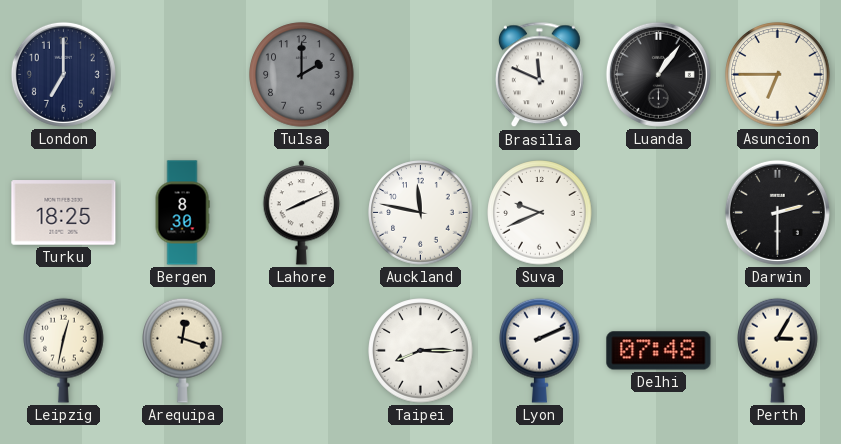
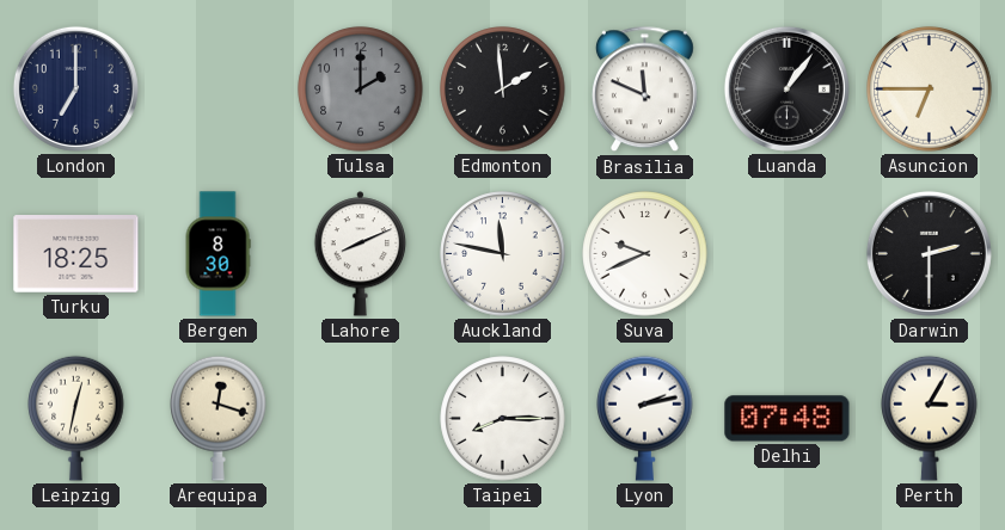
Edmonton: none -> 1:59
Lyon: 2:11 -> 2:13
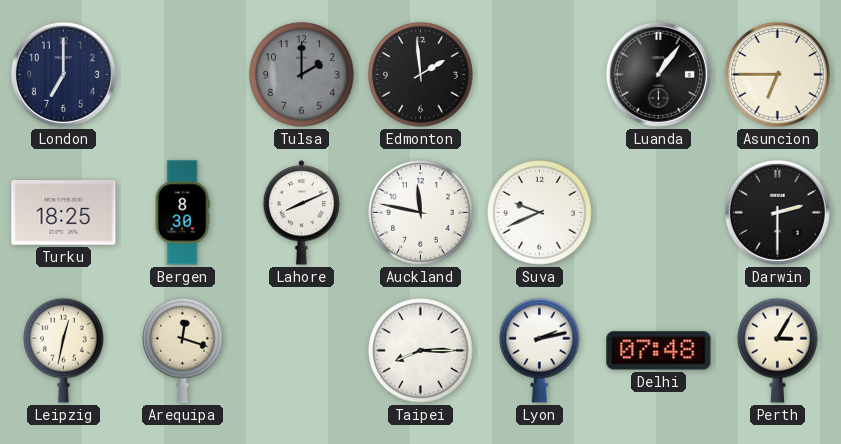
Brasilia: 11:49 -> none
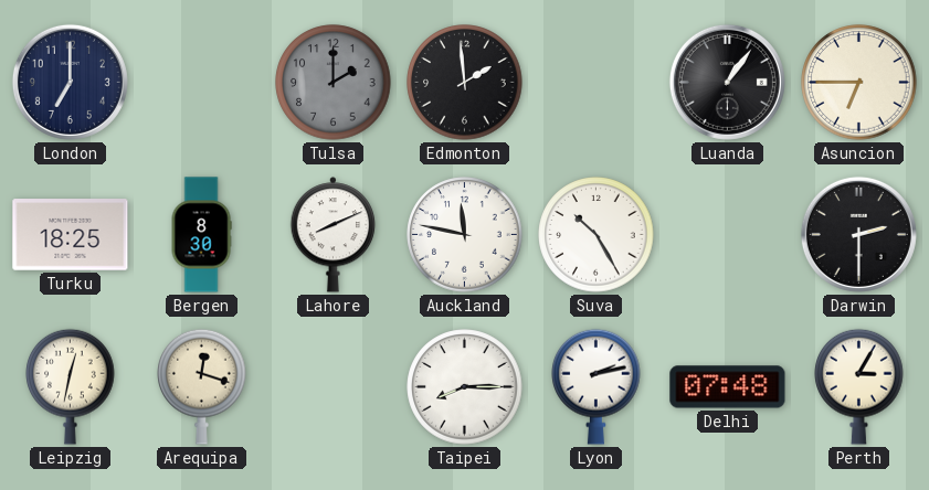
Suva: 9:41 -> 10:25
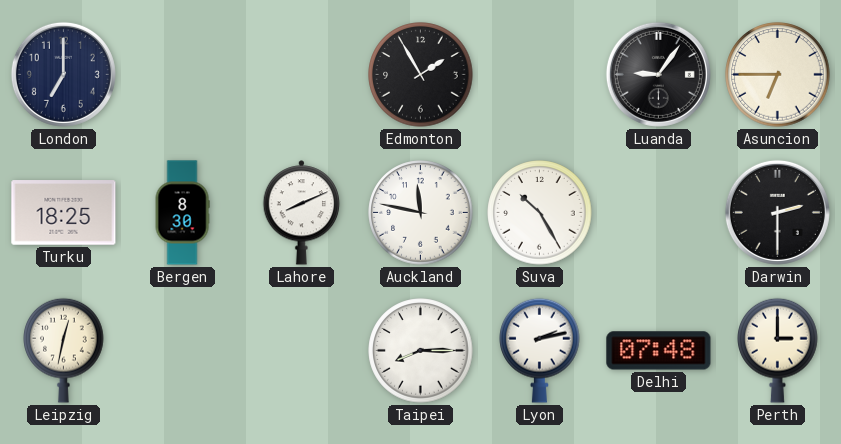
Tulsa: 2:00 -> none
Edmonton: 1:59 -> 1:55
Luanda: 1:06 -> 9:06
Arequipa: 12:18 -> none
Perth: 3:05 -> 3:00
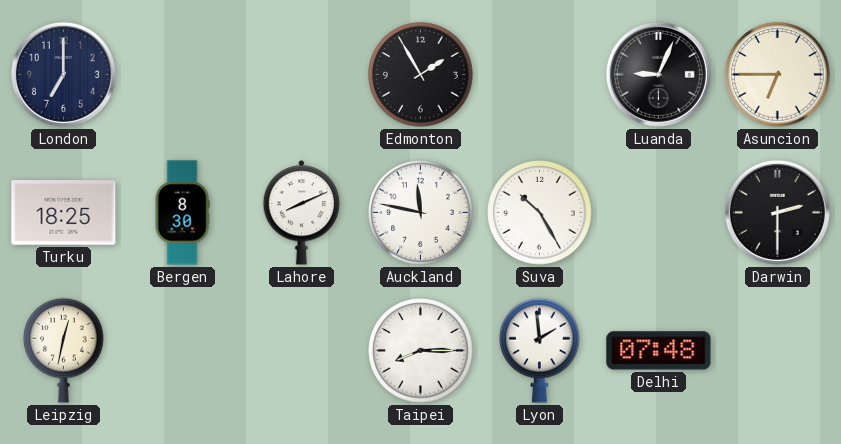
Luanda: 9:06 -> 9:04
Lyon: 2:13 -> 1:59
Perth: 3:00 -> none
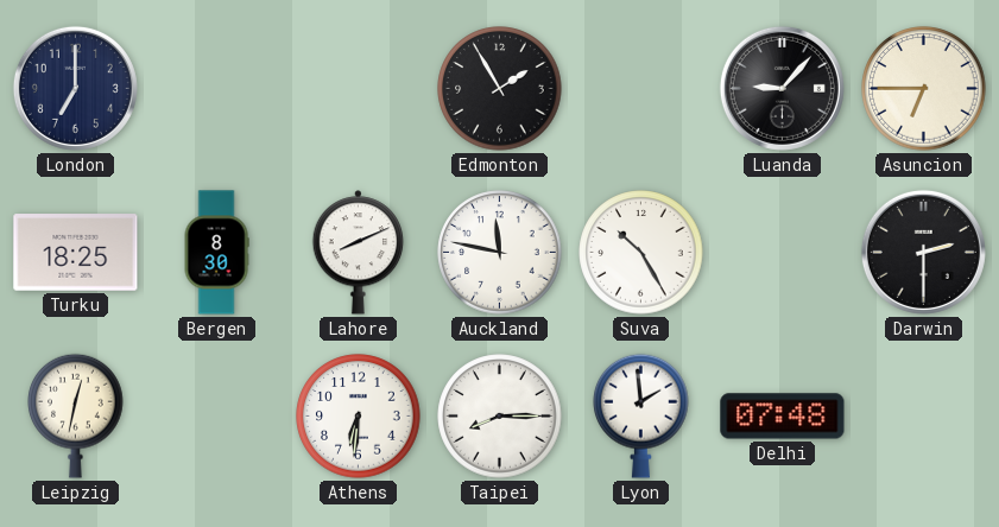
Luanda: 9:04 -> 9:07
Athens: none -> 6:31
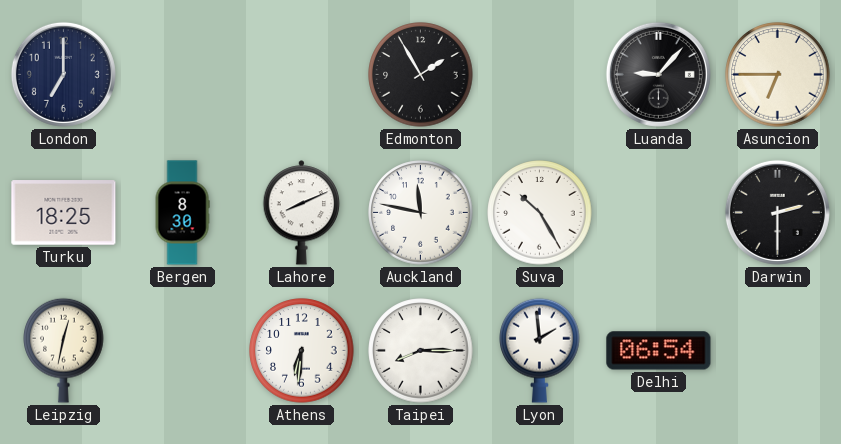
Delhi: 07:48 -> 06:54
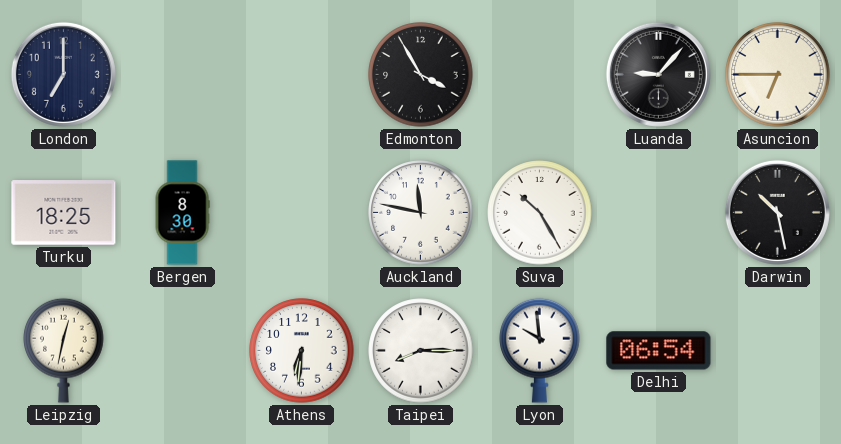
Edmonton: 1:55 -> 3:55
Lahore: 8:11 -> none
Darwin: 2:30 -> 10:28
Lyon: 1:59 -> 9:59
